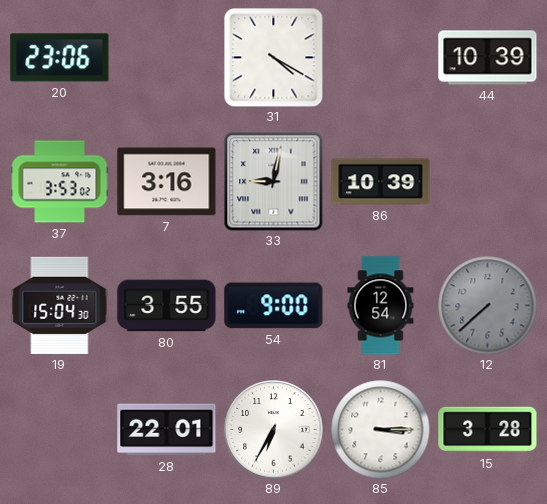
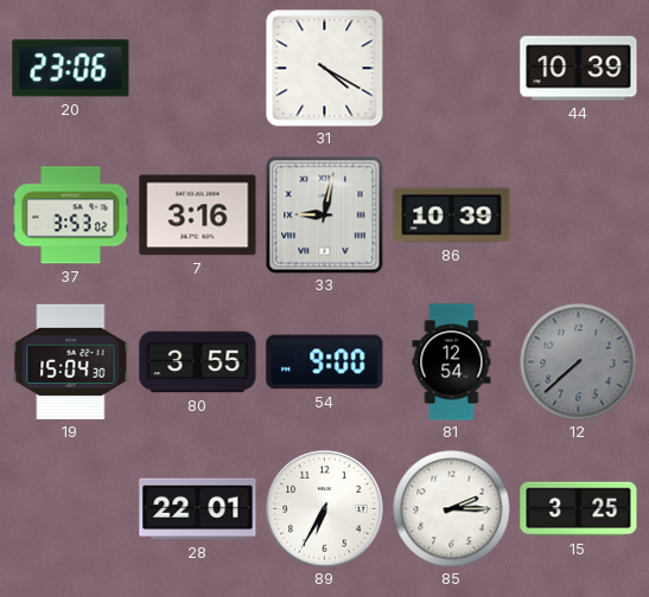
85: 3:15 -> 2:15
15: 3:28 -> 3:25
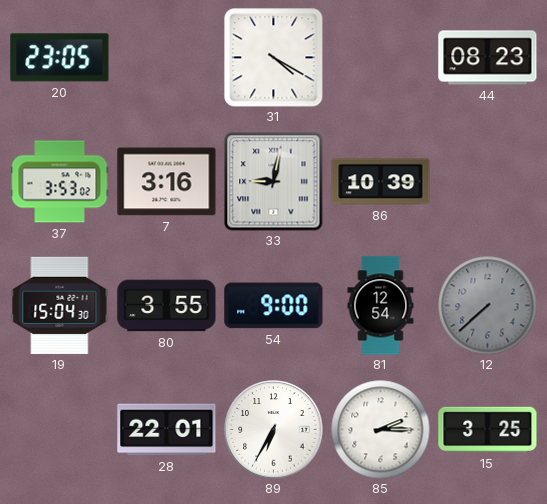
20: 23:06 -> 23:05
44: 10:39 -> 08:23
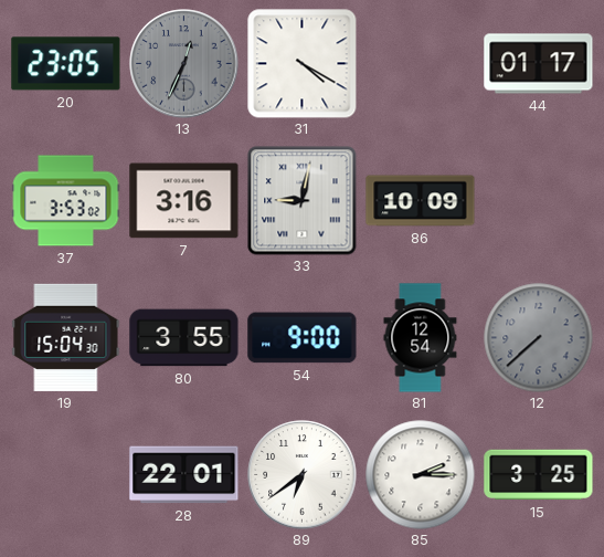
13: none -> 12:34
44: 08:23 -> 01:17
86: 10:39 -> 10:09
89: 6:35 -> 6:39
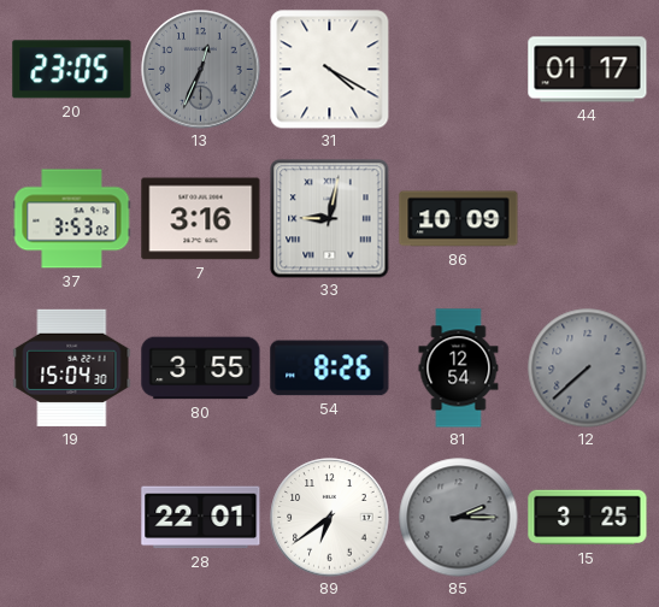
54: 9:00 -> 8:26
85 dial: white -> grey
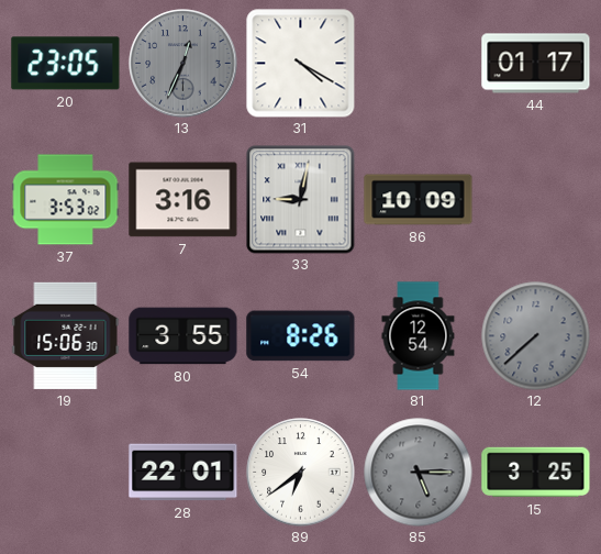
19: 15:04 -> 15:06
85: 2:15 -> 5:15
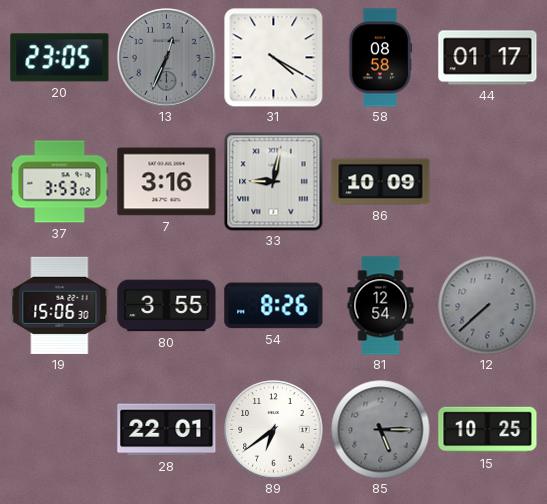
58: none -> 08:58
15: 3:25 -> 10:25
